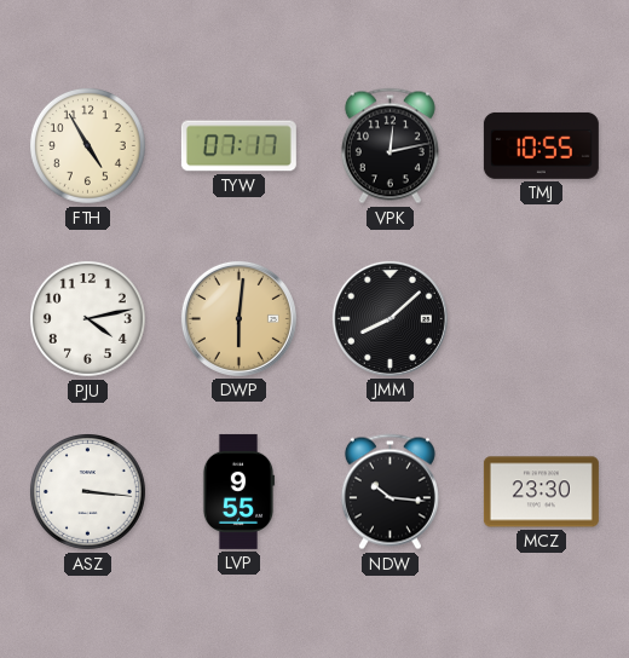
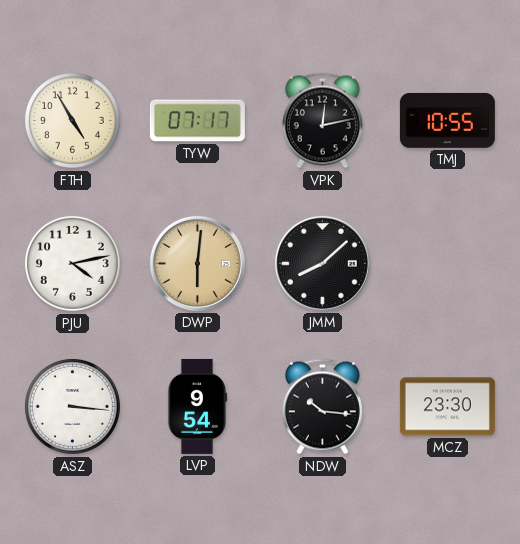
LVP: 9:55 -> 9:54
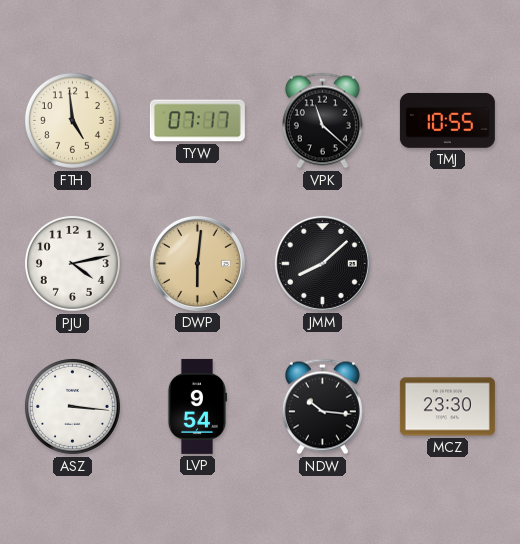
FTH: 4:55 -> 4:59
VPK: 12:13 -> 11:22
